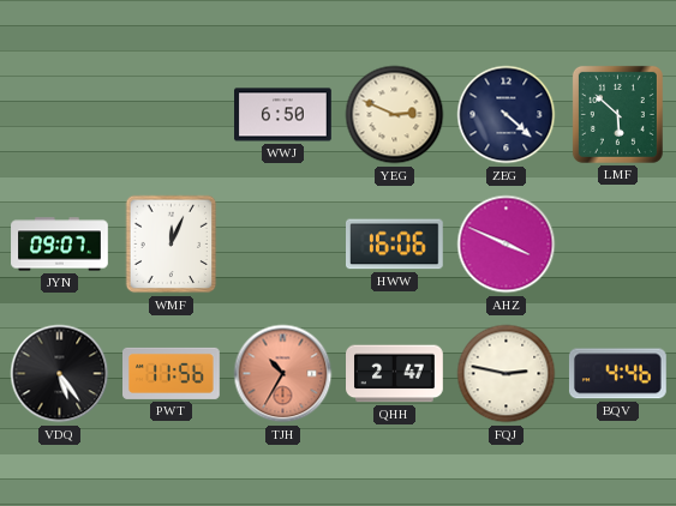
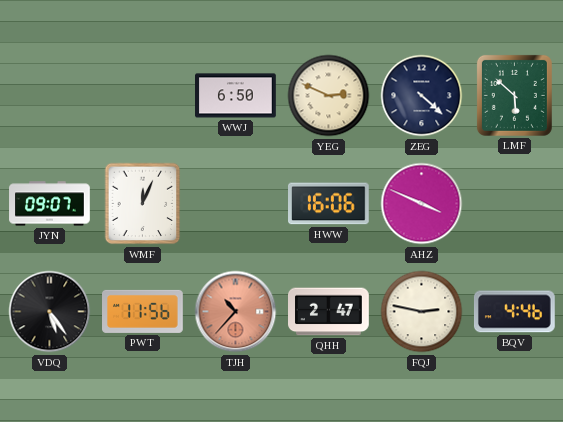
TJH: 10:35 -> 10:37
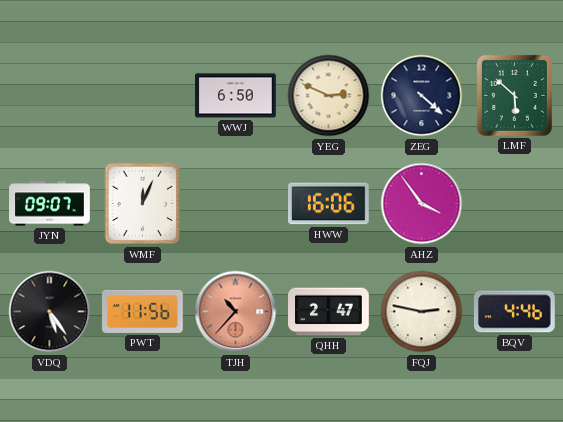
AHZ: 3:49 -> 3:54
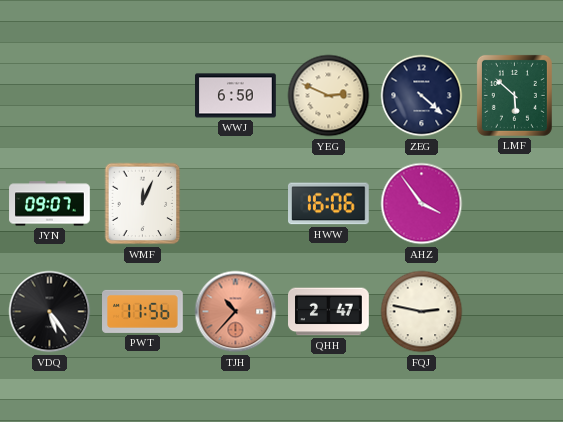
BQV: 4:46 -> none
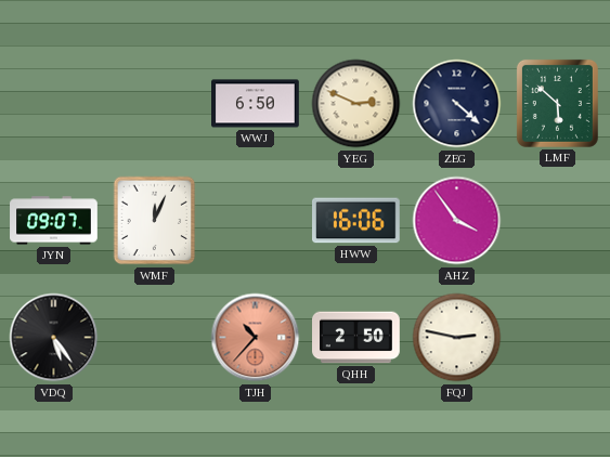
PWT: 11:56 -> none
QHH: 2:47 -> 2:50
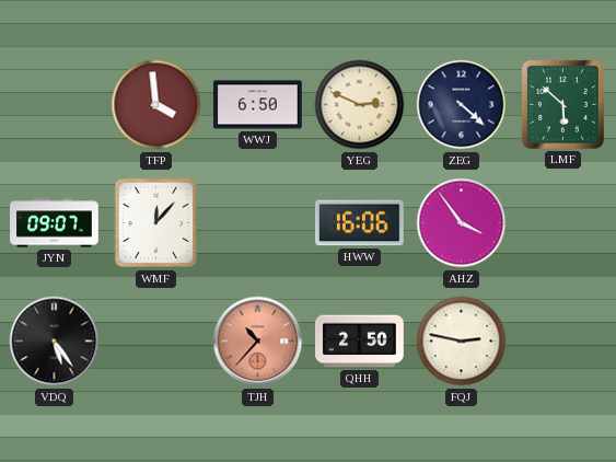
TFP: none -> 3:59
WMF: 12:04 -> 12:07
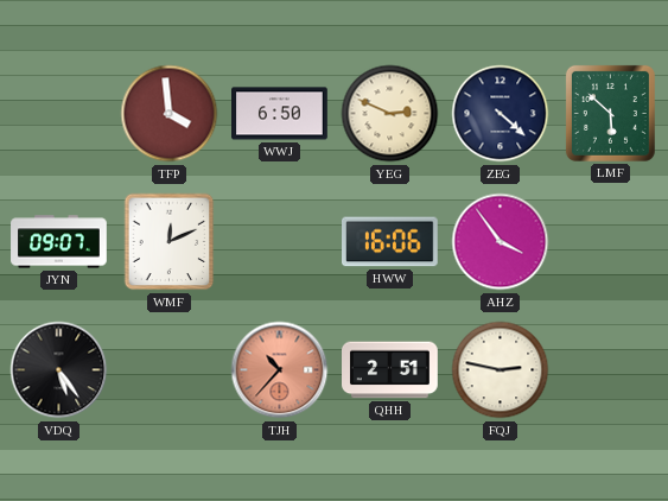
WMF: 12:07 -> 12:11
QHH: 2:50 -> 2:51
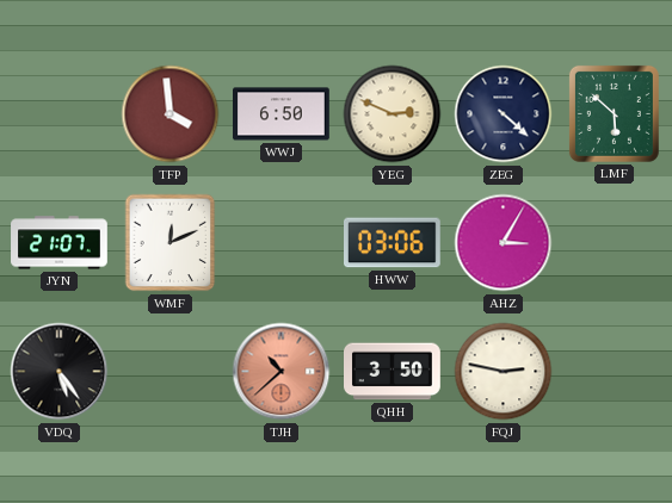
JYN: 09:07 -> 21:07
HWW: 16:06 -> 03:06
AHZ: 3:54 -> 3:05
TJH: 10:37 -> 10:38
QHH: 2:51 -> 3:50
